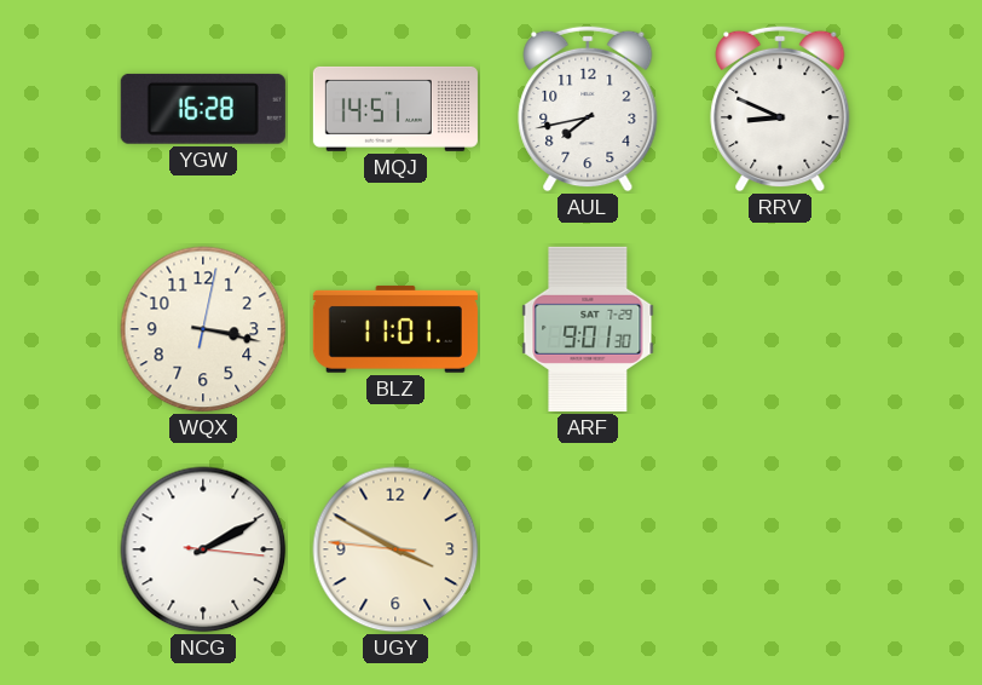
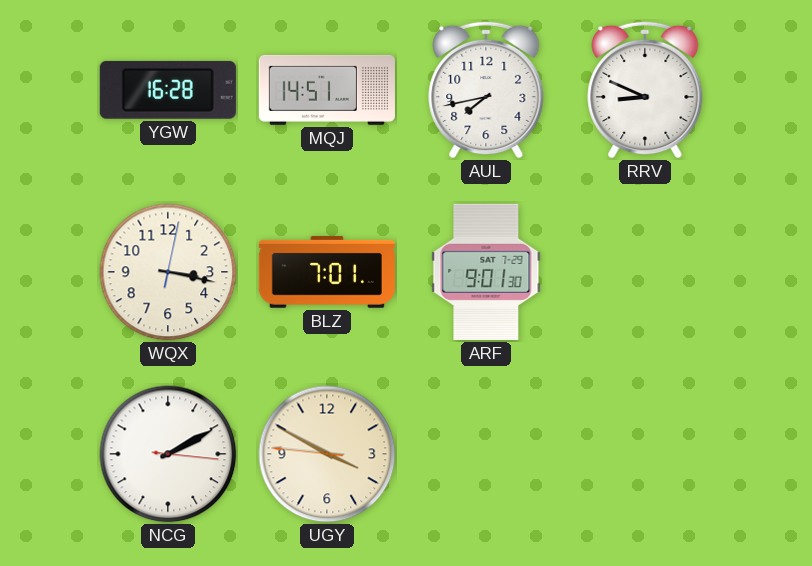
BLZ: 11:01 -> 7:01
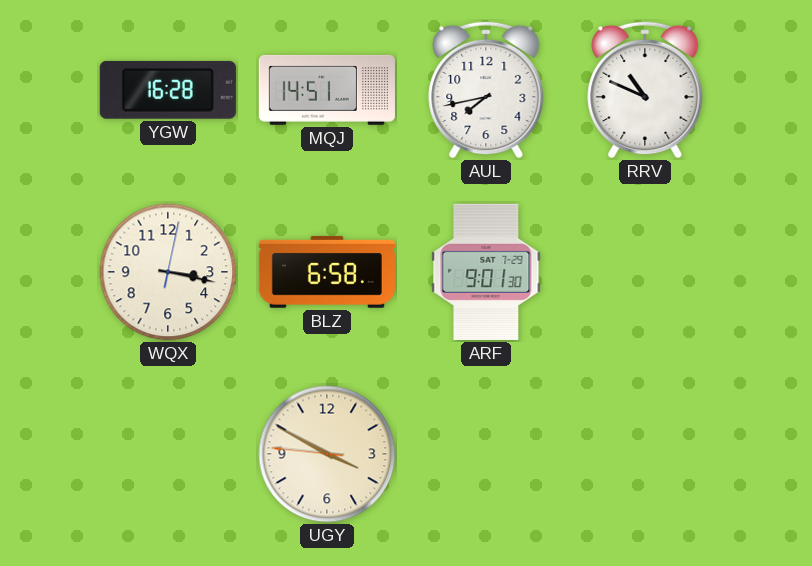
RRV: 8:49 -> 10:49
BLZ: 7:01 -> 6:58
NCG: 2:10 -> none
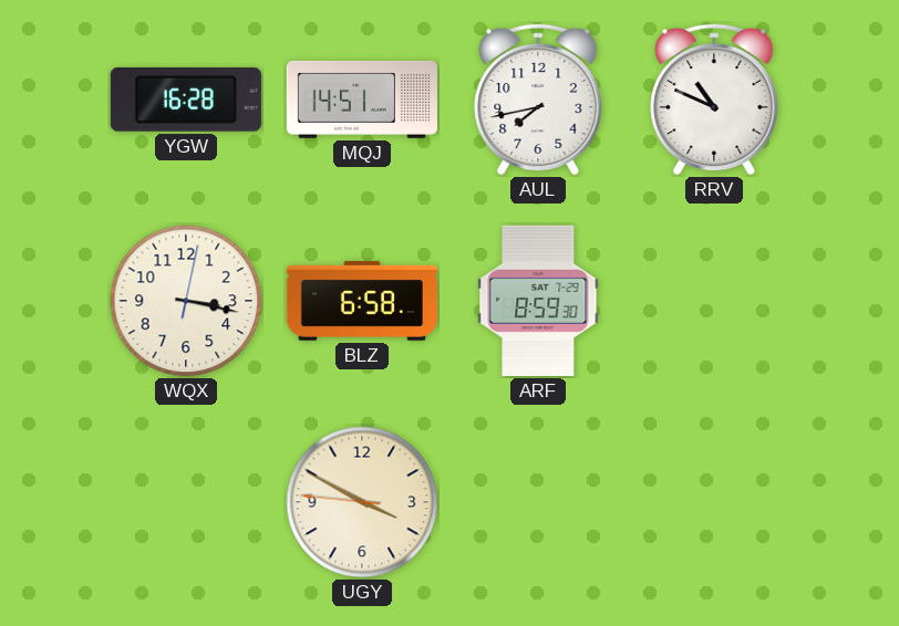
ARF: 9:01 -> 8:59
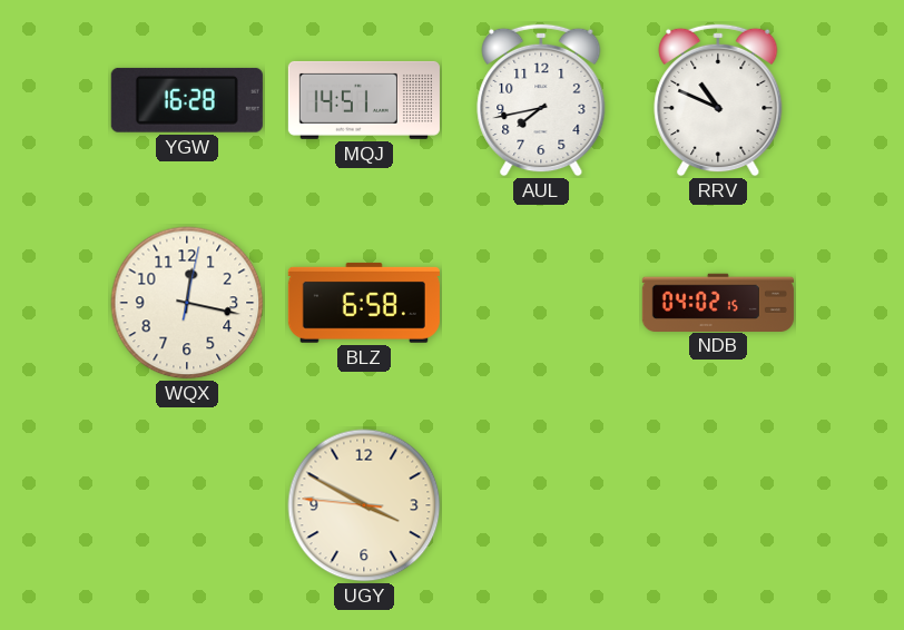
WQX: 3:17 -> 12:17
ARF: 8:59 -> none
NDB: none -> 04:02
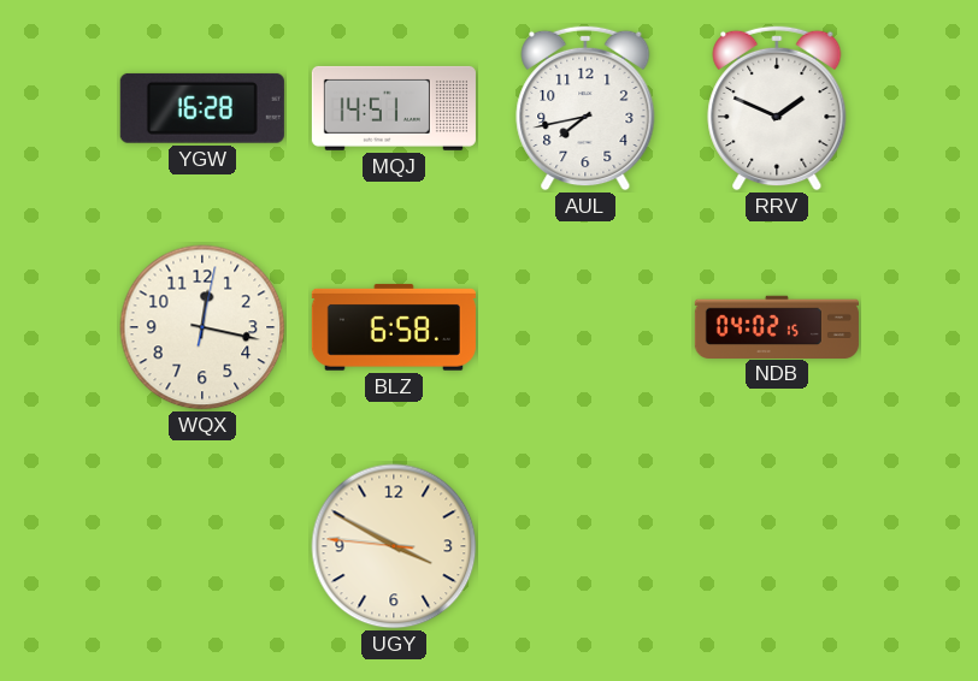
RRV: 10:49 -> 1:49
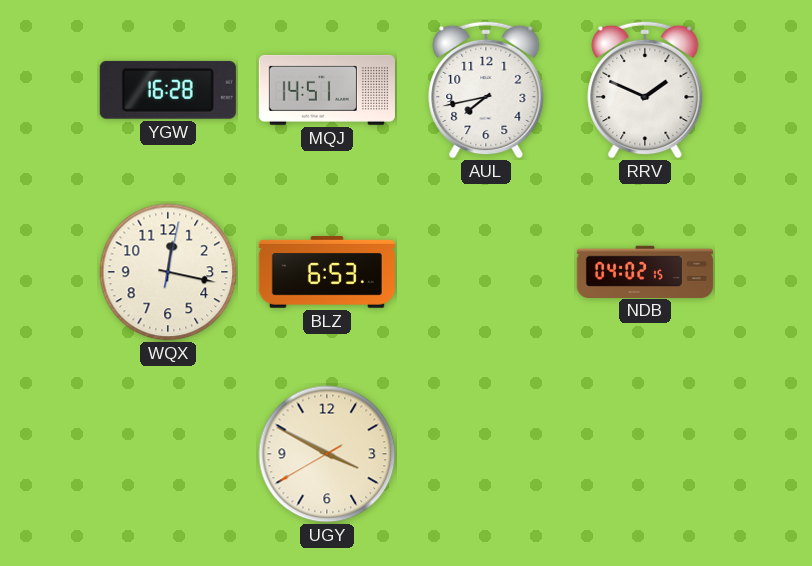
BLZ: 6:58 -> 6:53
UGY: 3:49:46 -> 3:49:40
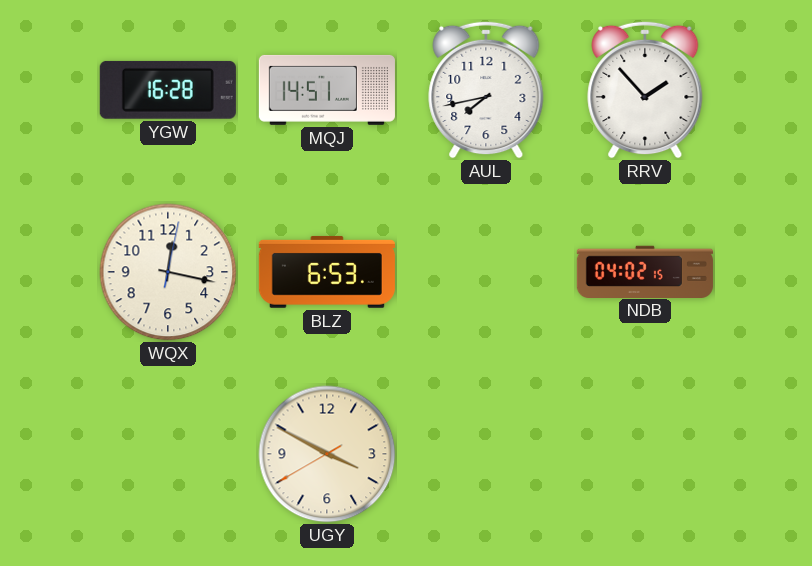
RRV: 1:49 -> 1:53
